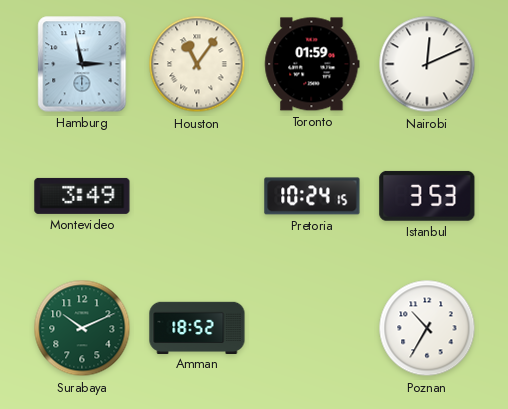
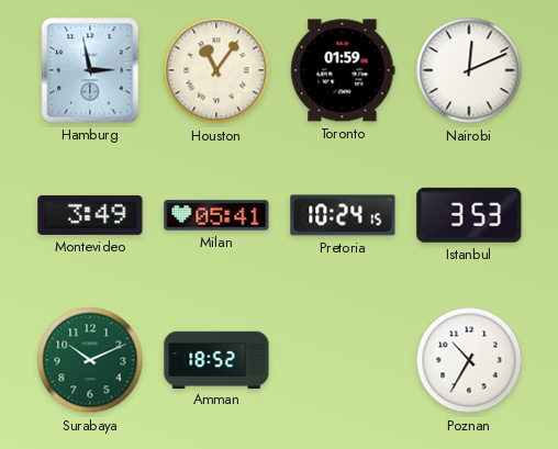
Milan: none -> 05:41
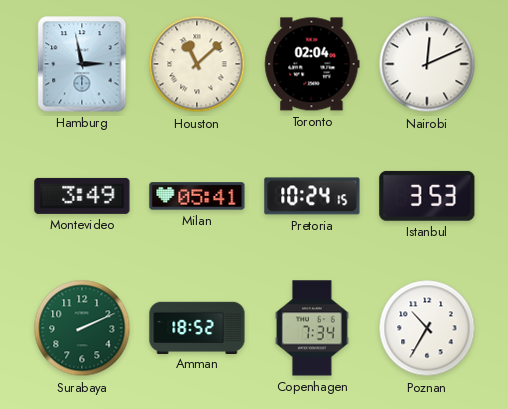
Houston: 11:06 -> 11:08
Toronto: 01:59 -> 02:04
Surabaya: 10:11 -> 2:11
Copenhagen: none -> 7:34
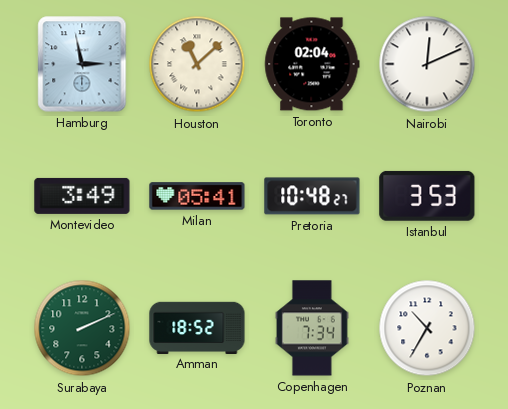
Pretoria: 10:24 -> 10:48
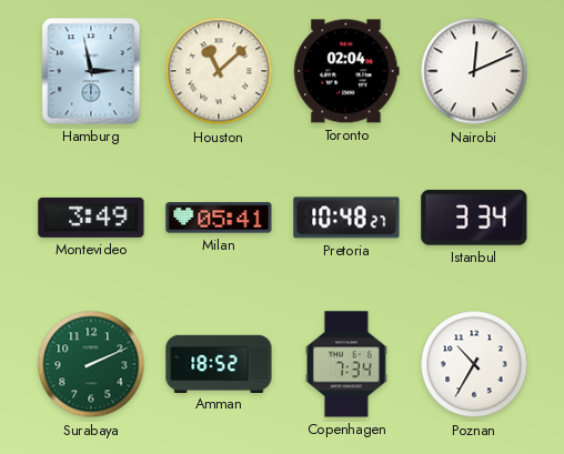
Istanbul: 3:53 -> 3:34
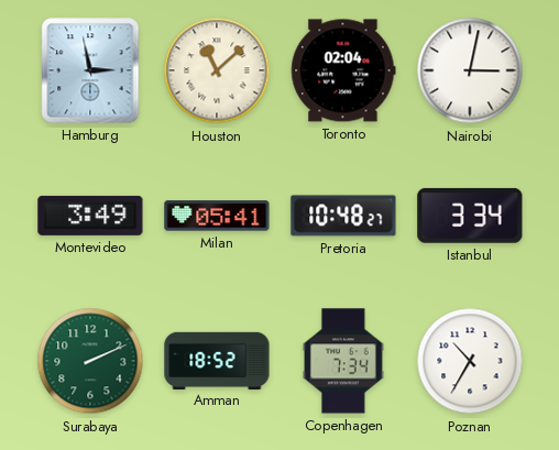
Nairobi: 12:11 -> 3:02
